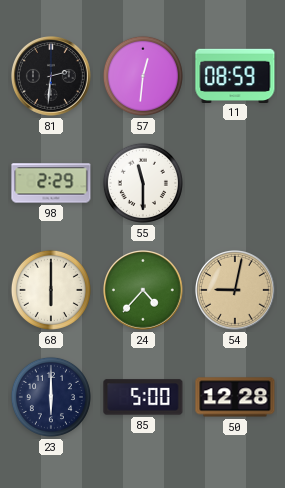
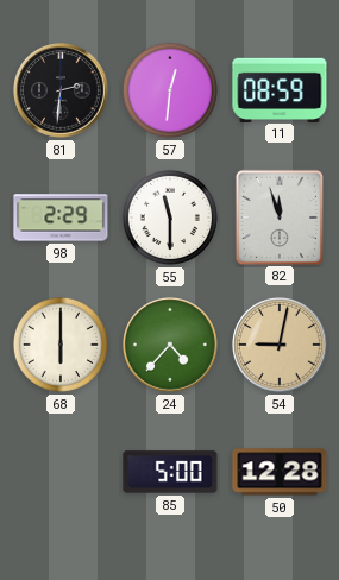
82: none -> 11:57
23: 6:00 -> none
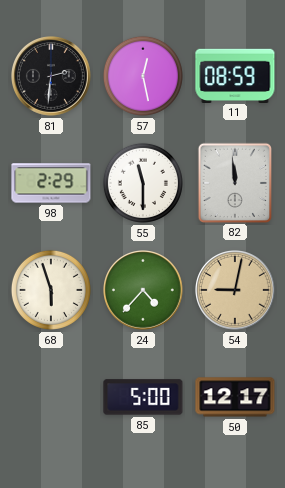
57: 12:31 -> 12:28
82: 11:57 -> 11:59
68: 6:00 -> 5:57
50: 12:28 -> 12:17
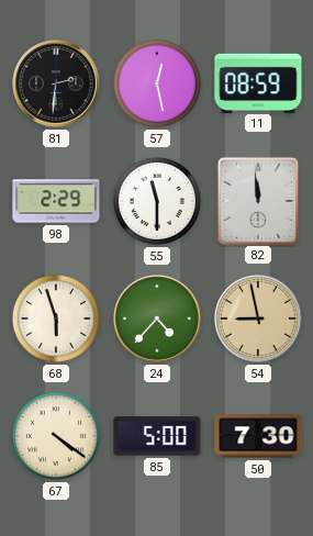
54: 9:02 -> 8:58
67: none -> 4:21
50: 12:17 -> 7:30
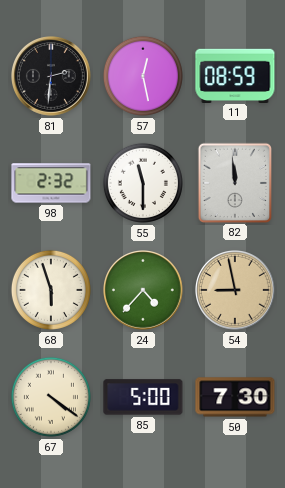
98: 2:29 -> 2:32
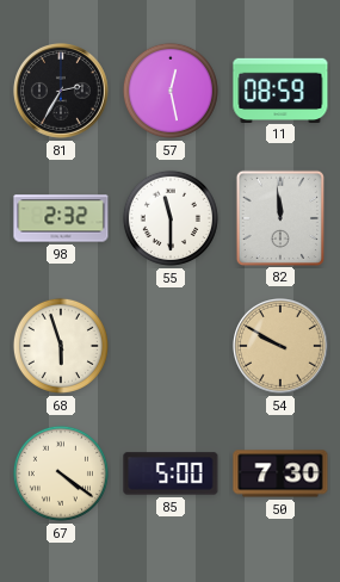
81: 2:31 -> 2:35
24: 4:37 -> none
54: 8:58 -> 9:50
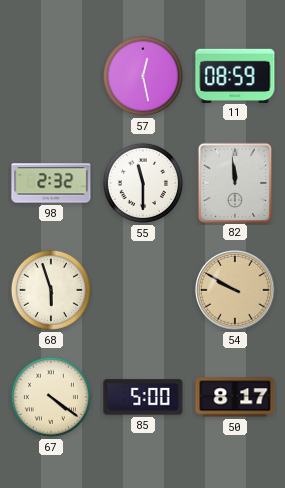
81: 2:35 -> none
50: 7:30 -> 8:17
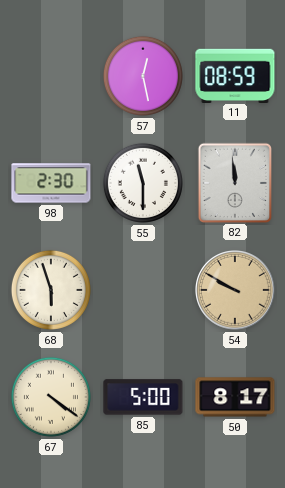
98: 2:32 -> 2:30
